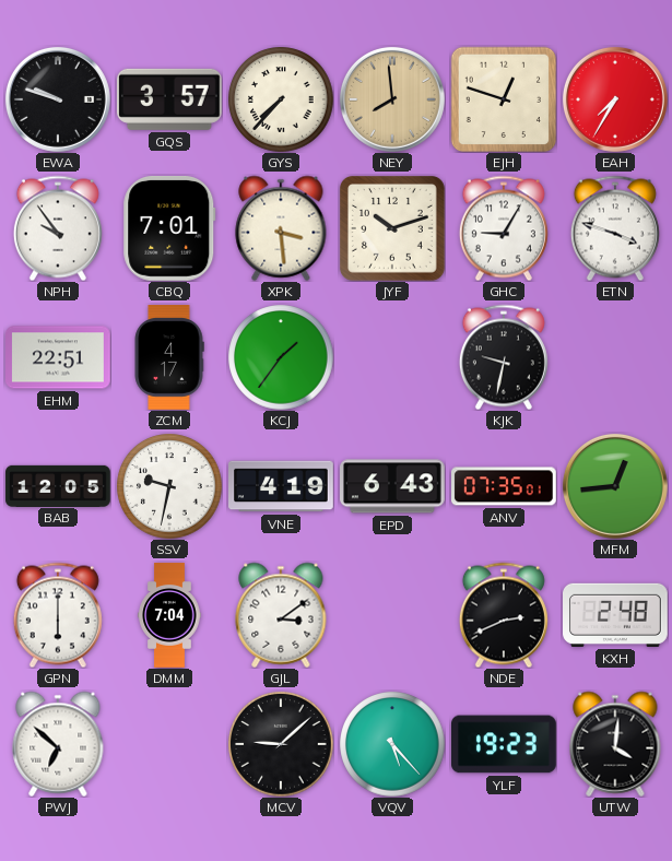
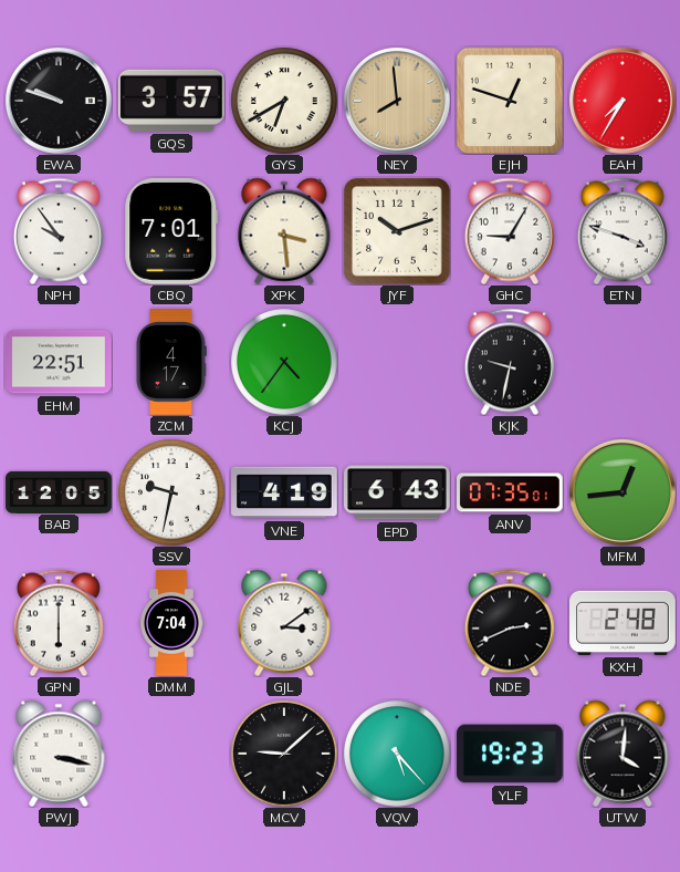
GYS: 7:37 -> 6:40
KCJ: 1:36 -> 4:36
PWJ: 6:52 -> 3:17
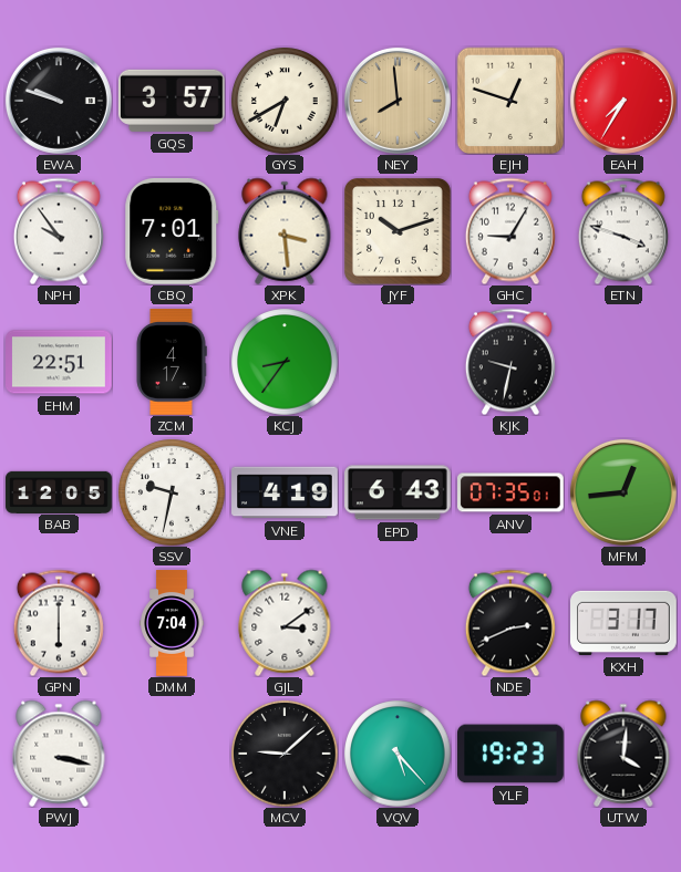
KCJ: 4:36 -> 8:36
KXH: 2:48 -> 3:17
